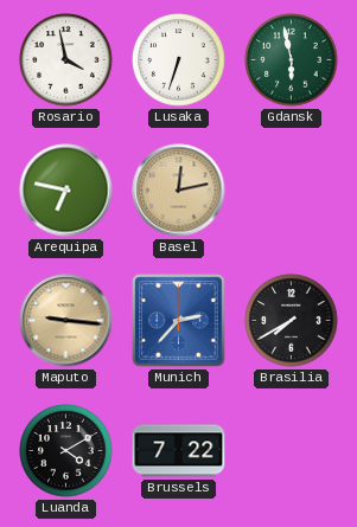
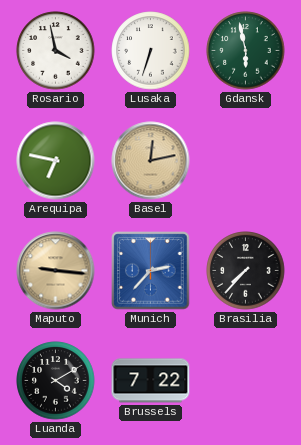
Brasilia: 7:40 -> 7:37
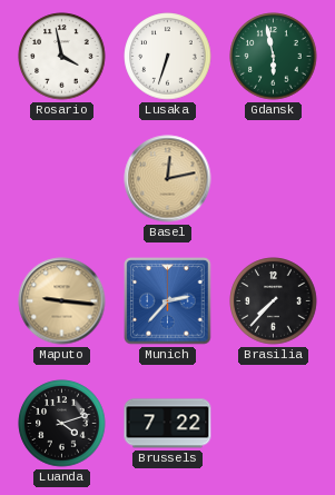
Arequipa: 6:47 -> none
Luanda: 4:10 -> 4:12
